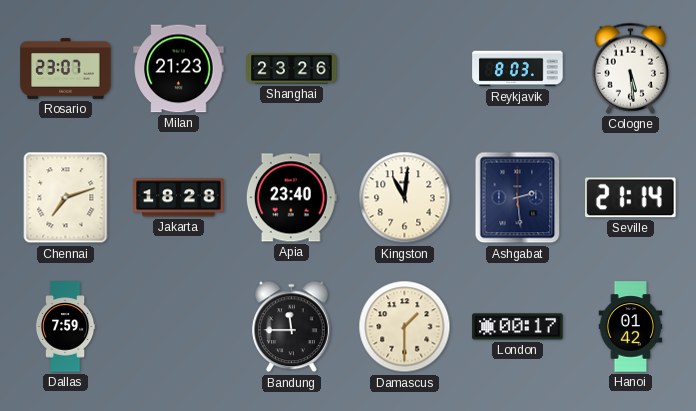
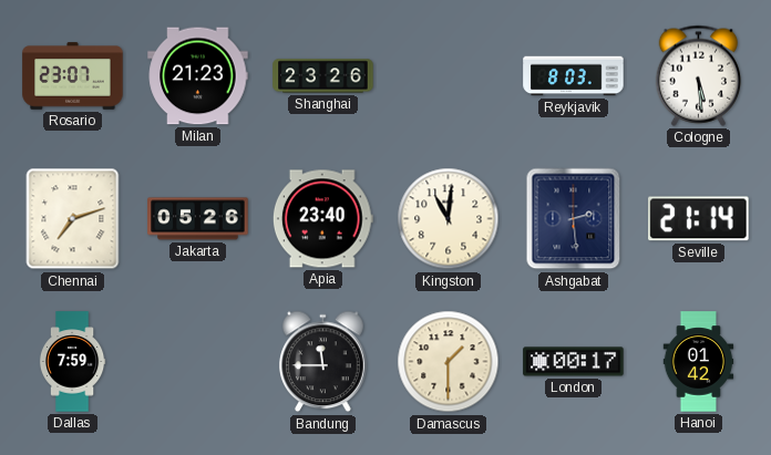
Jakarta: 18:28 -> 05:26
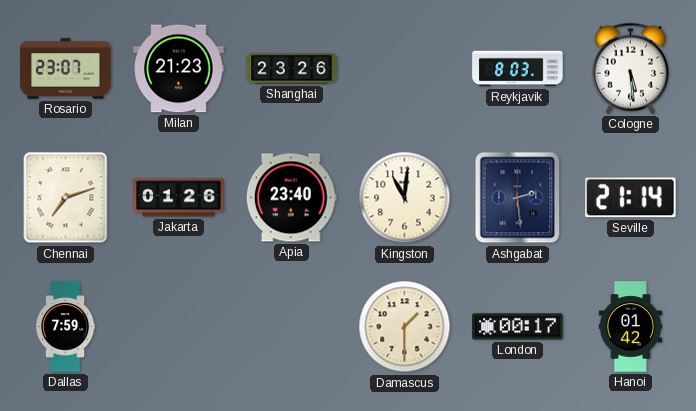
Jakarta: 05:26 -> 01:26
Bandung: 11:45 -> none
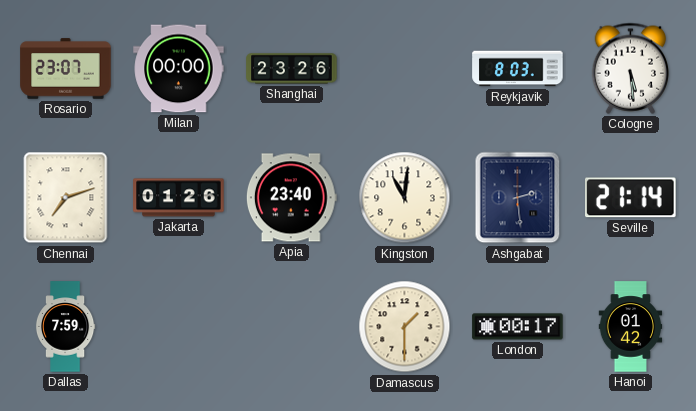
Milan: 21:23 -> 00:00
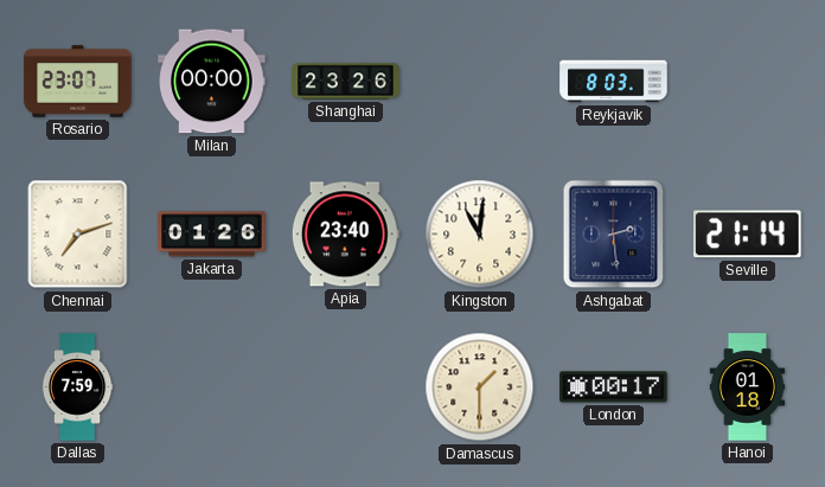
Cologne: 5:29 -> none
Hanoi: 01:42 -> 01:18
